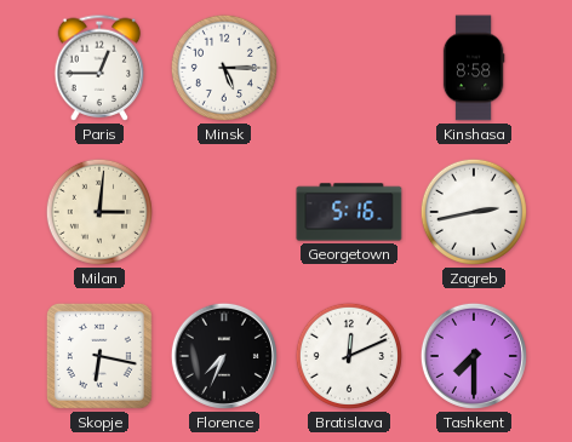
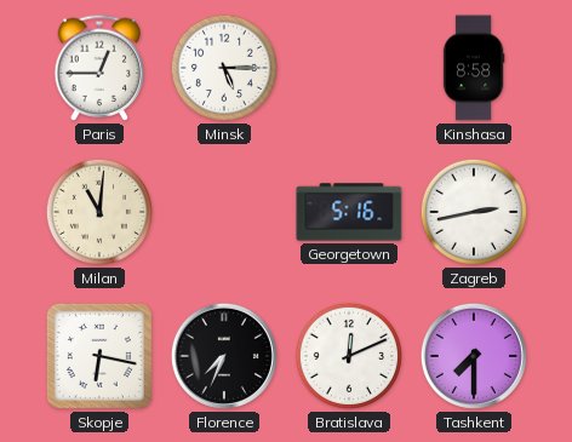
Milan: 3:01 -> 11:01
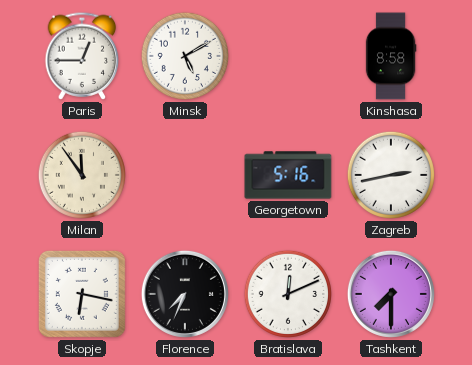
Minsk: 5:15 -> 5:10
Milan: 11:01 -> 11:54
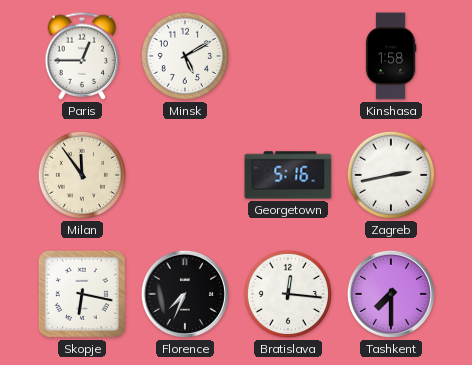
Kinshasa: 8:58 -> 1:58
Bratislava: 12:11 -> 12:16
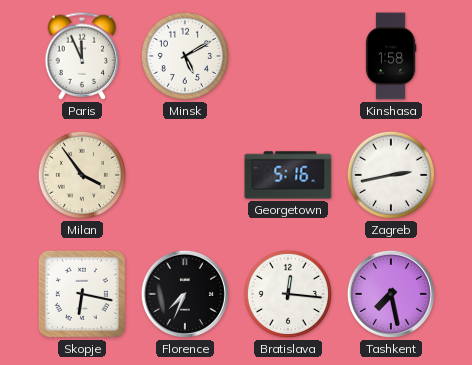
Paris: 12:45 -> 11:56
Milan: 11:54 -> 3:54
Tashkent: 7:30 -> 7:28
